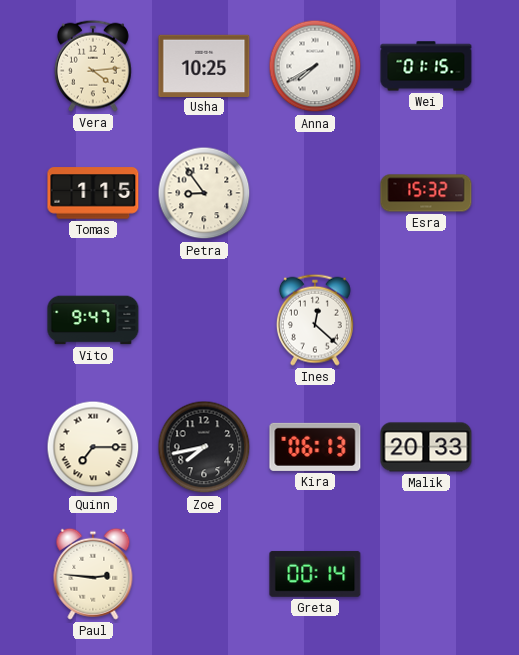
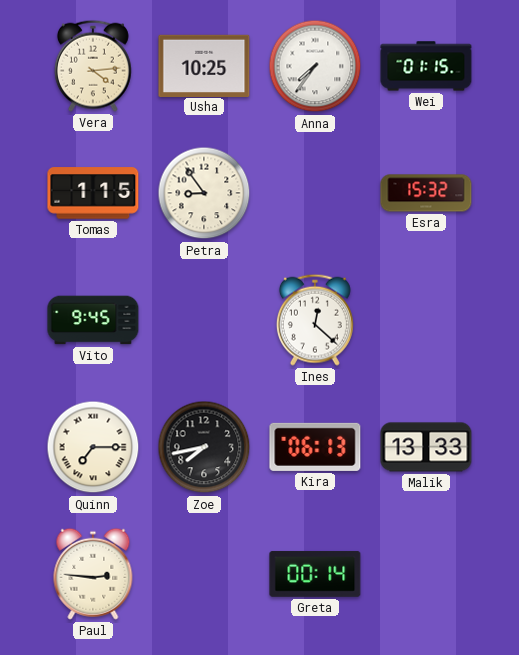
Anna: 7:40 -> 7:36
Vito: 9:47 -> 9:45
Malik: 20:33 -> 13:33
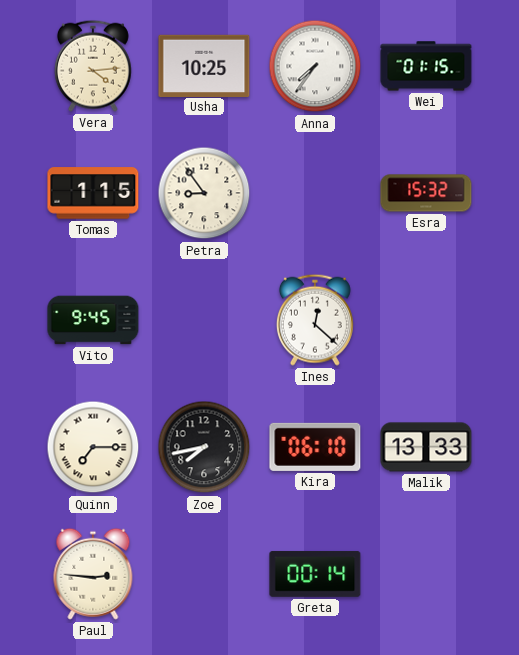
Kira: 06:13 -> 06:10
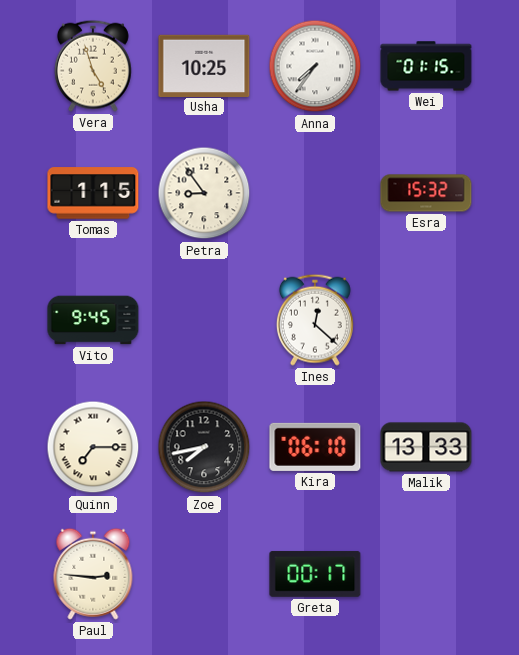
Vera: 4:14 -> 4:57
Greta: 00:14 -> 00:17
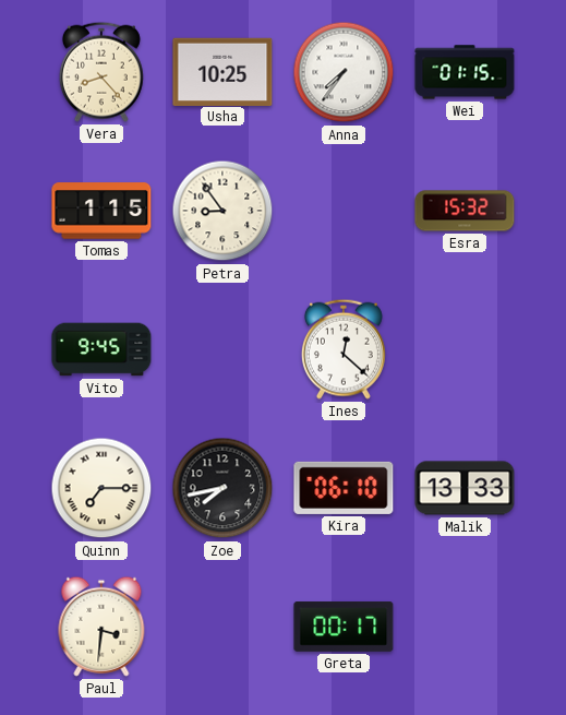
Vera: 4:57 -> 8:23
Paul: 2:46 -> 3:31
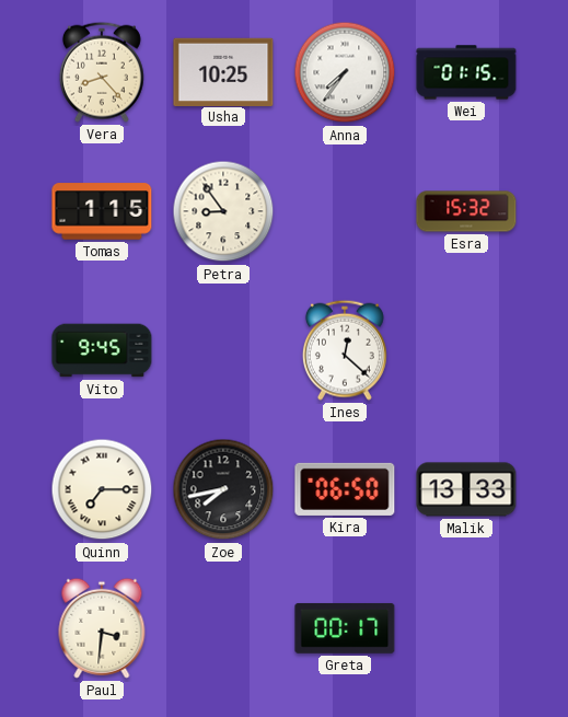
Kira: 06:10 -> 06:50
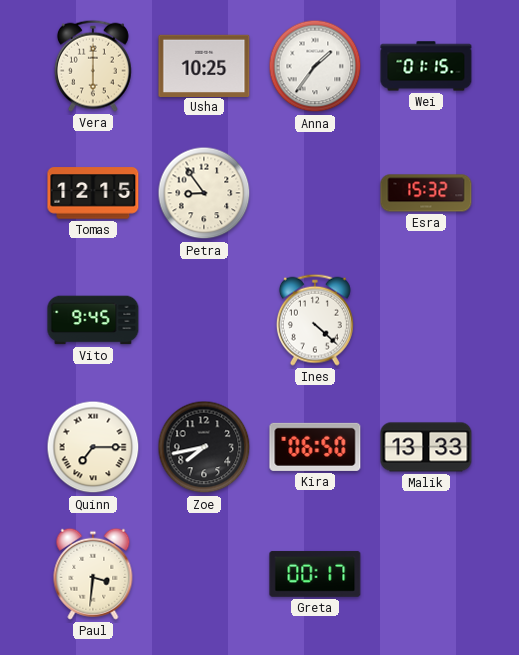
Vera: 8:23 -> 6:00
Anna: 7:36 -> 1:36
Tomas: 1:15 -> 12:15
Ines: 12:22 -> 4:22
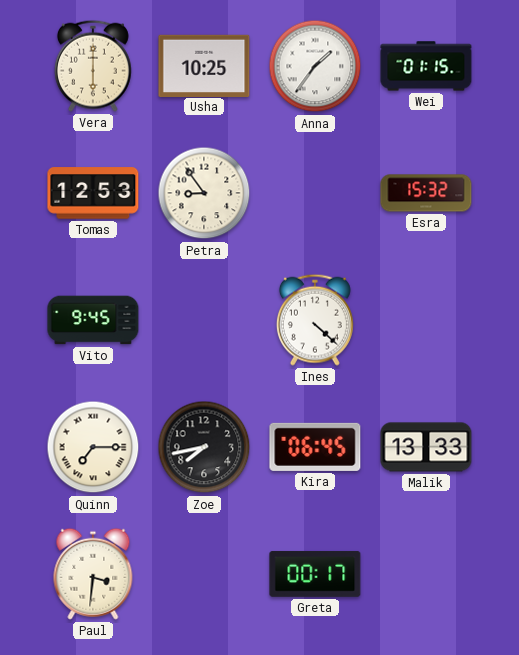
Tomas: 12:15 -> 12:53
Kira: 06:50 -> 06:45
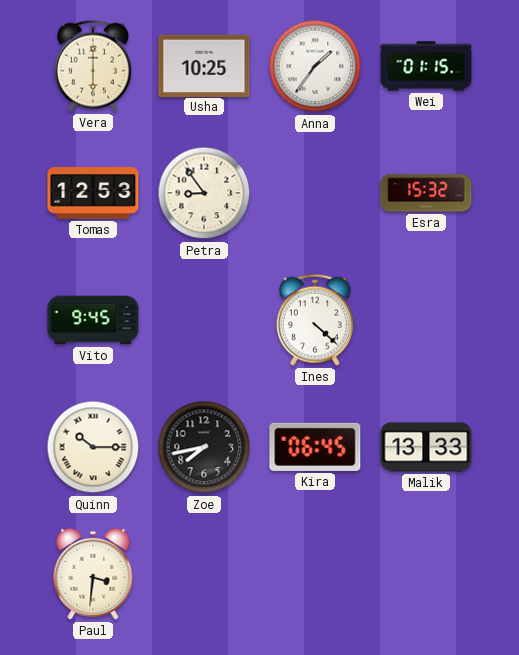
Quinn: 7:15 -> 10:15
Greta: 00:17 -> none
